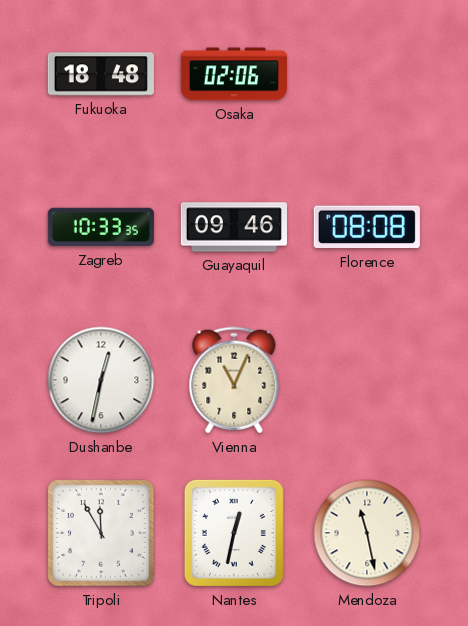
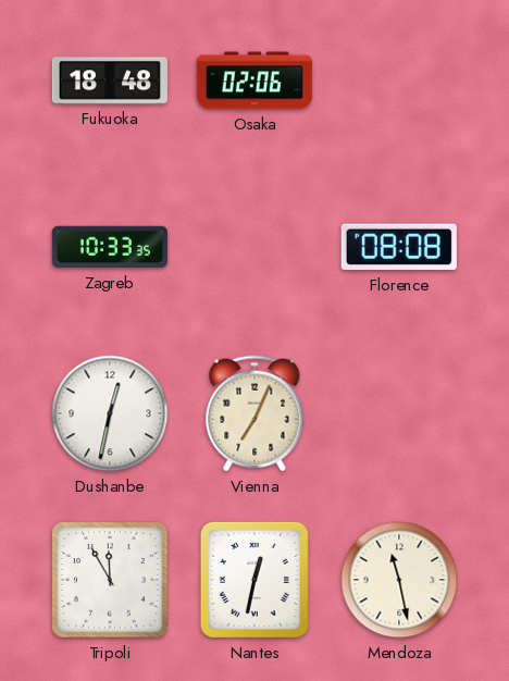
Guayaquil: 09:46 -> none
Vienna: 11:04 -> 7:04
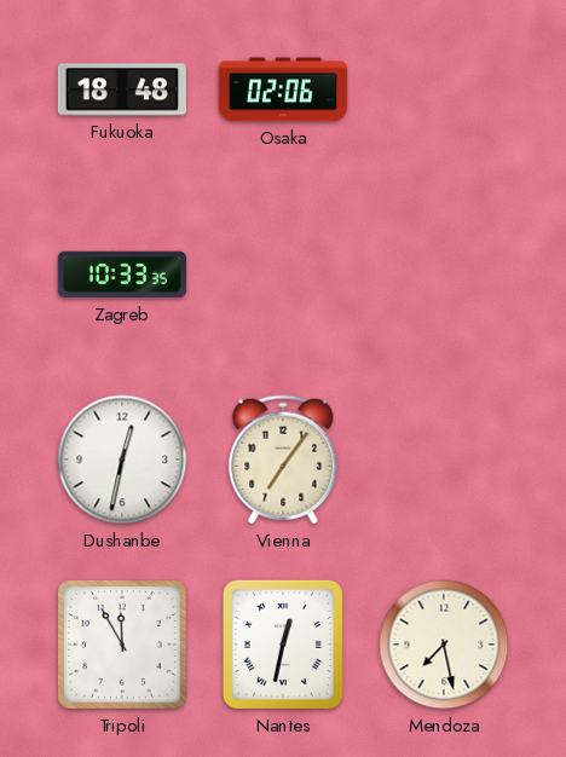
Florence: 08:08 -> none
Vienna: 7:04 -> 7:06
Mendoza: 11:28 -> 7:28
